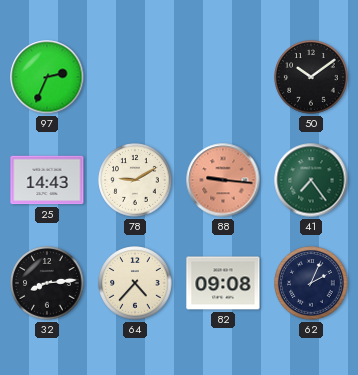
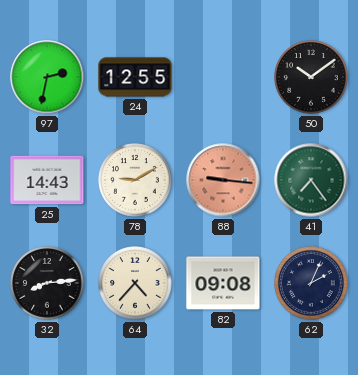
97: 2:34 -> 2:32
24: none -> 12:55
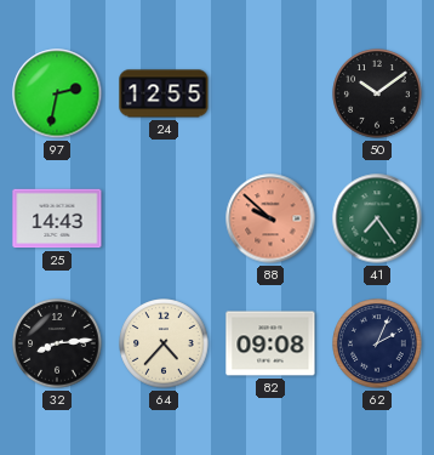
78: 9:10 -> none
88: 9:16 -> 9:52
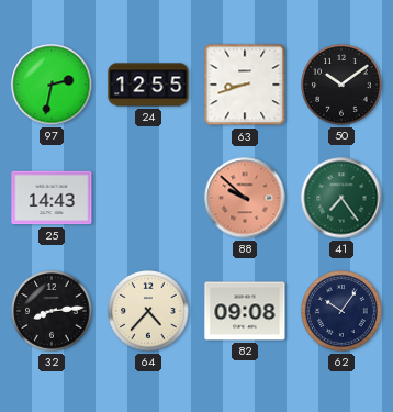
63: none -> 8:42
62: 2:04 -> 10:06
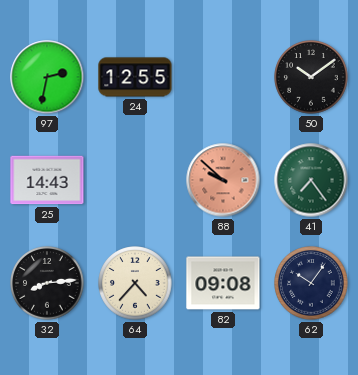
63: 8:42 -> none
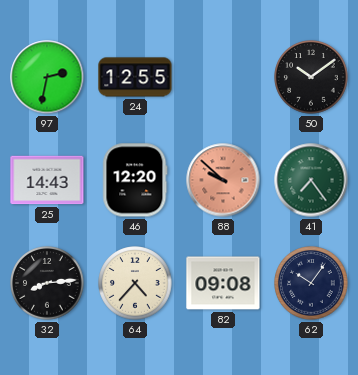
46: none -> 12:20
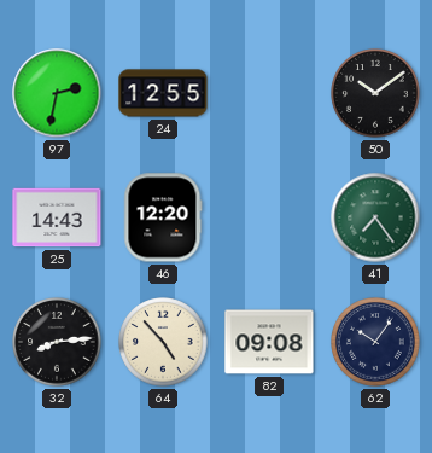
88: 9:52 -> none
64: 4:37 -> 4:53
